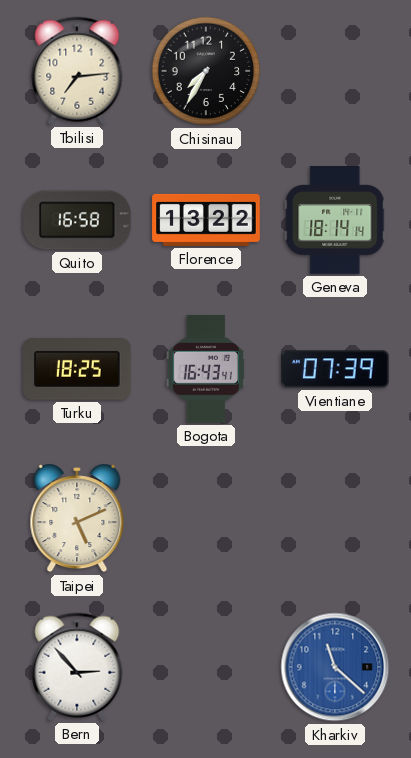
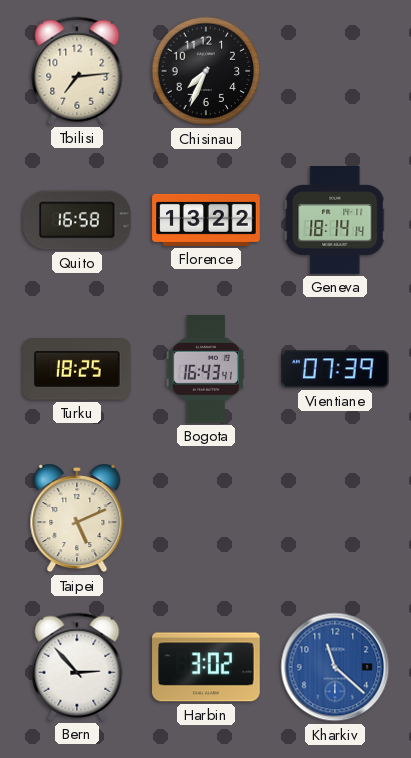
Chisinau: 7:35 -> 7:34
Harbin: none -> 3:02
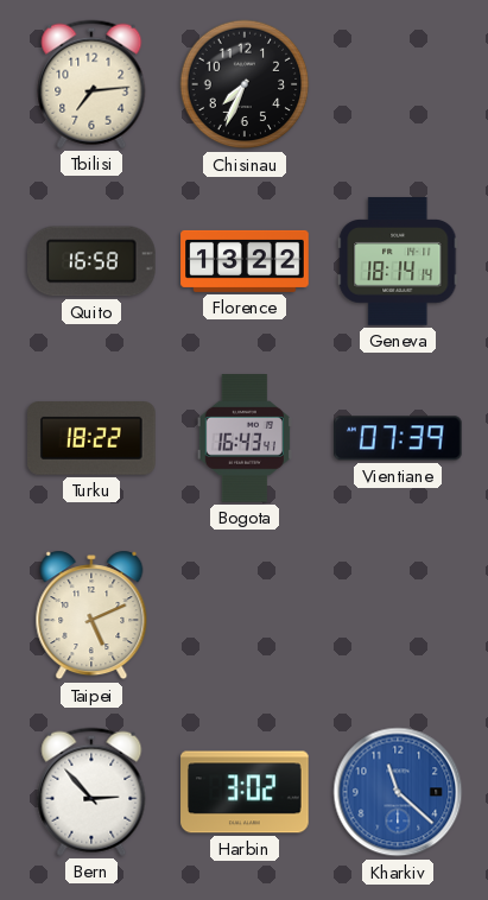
Turku: 18:25 -> 18:22
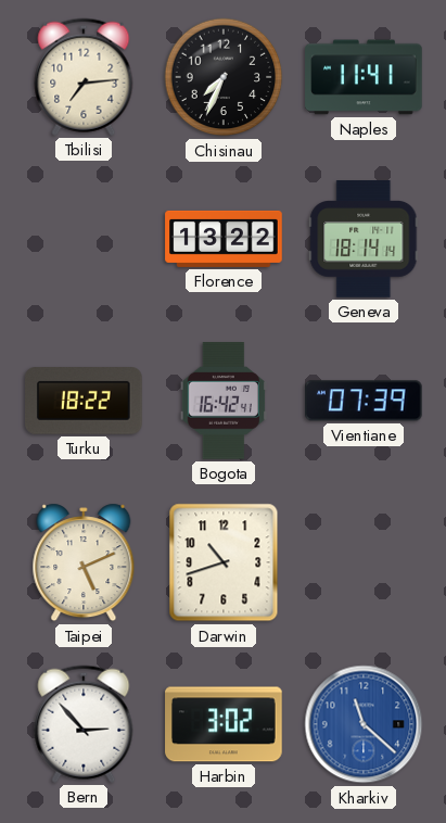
Naples: none -> 11:41
Quito: 16:58 -> none
Bogota: 16:43 -> 16:42
Darwin: none -> 10:42
